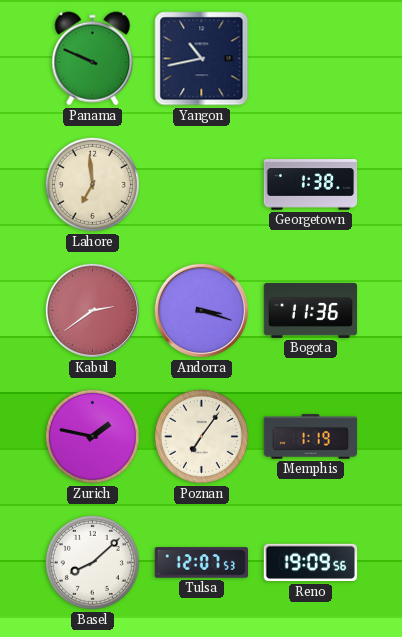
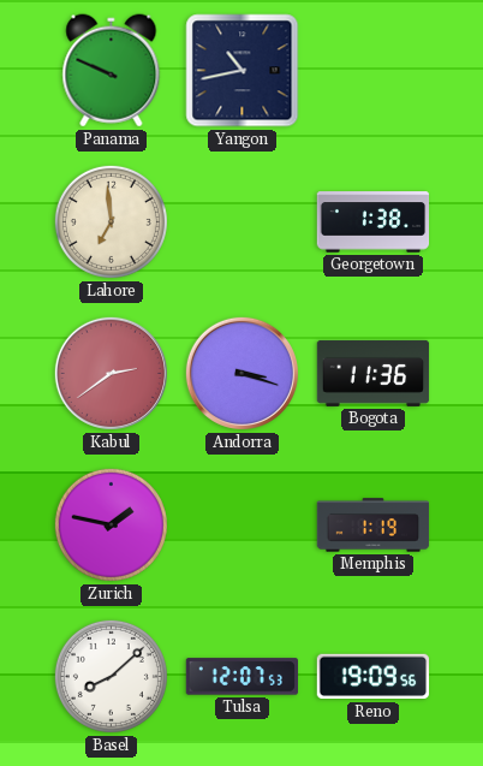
Poznan: 7:06 -> none
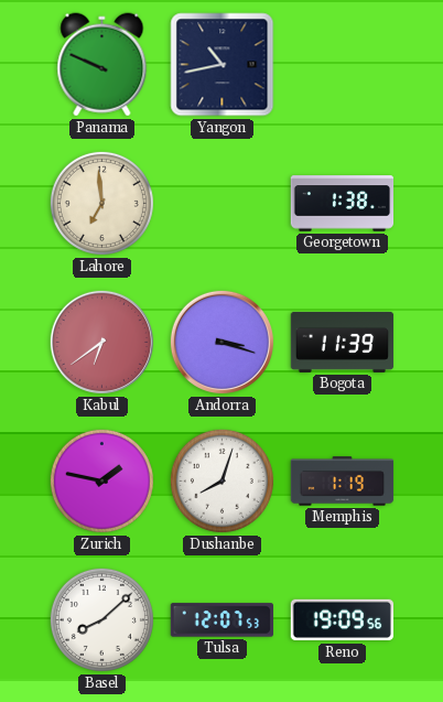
Kabul: 2:39 -> 6:39
Bogota: 11:36 -> 11:39
Dushanbe: none -> 8:03
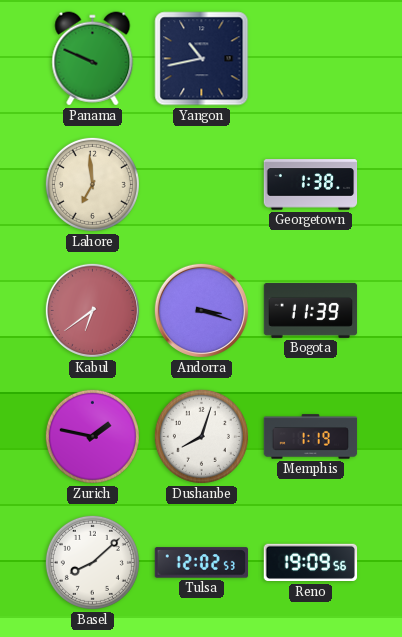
Tulsa: 12:07 -> 12:02
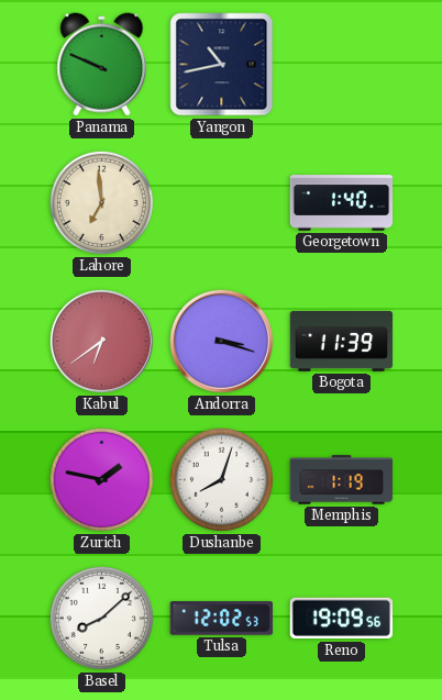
Georgetown: 1:38 -> 1:40
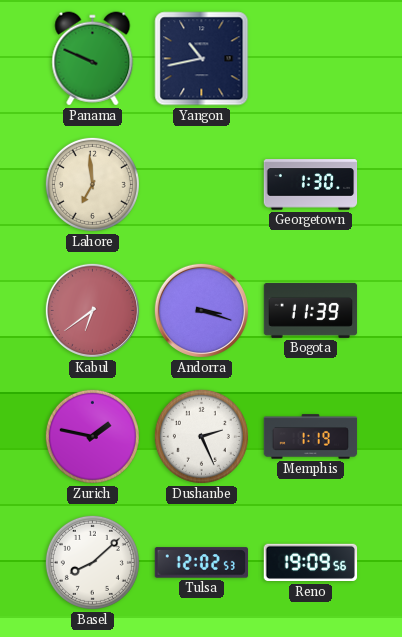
Georgetown: 1:40 -> 1:30
Dushanbe: 8:03 -> 2:26
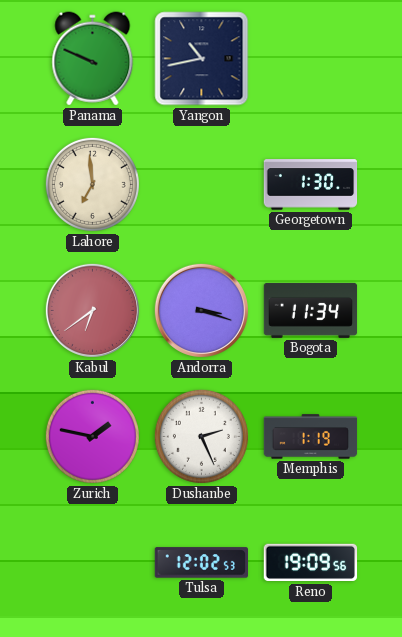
Bogota: 11:39 -> 11:34
Basel: 8:08 -> none
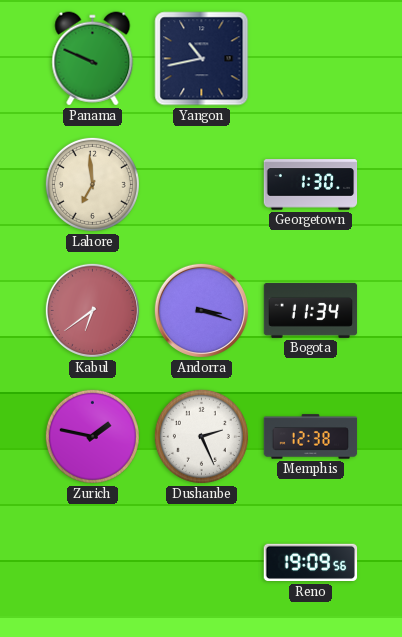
Memphis: 1:19 -> 12:38
Tulsa: 12:02 -> none
